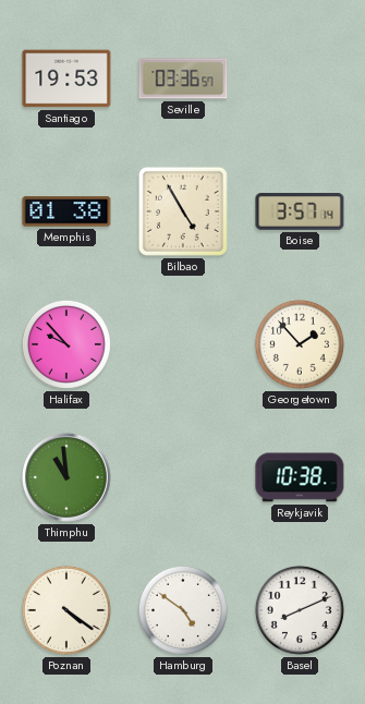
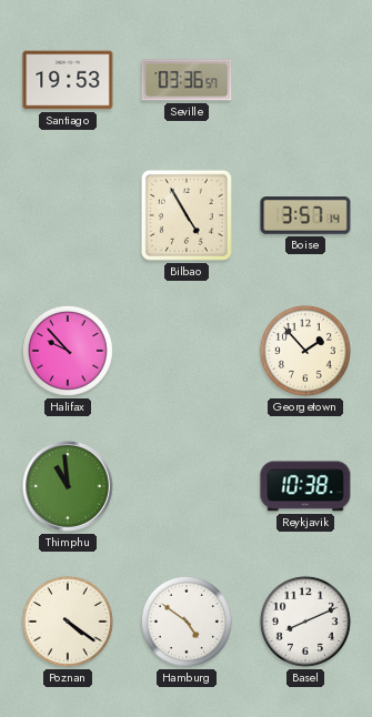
Memphis: 01:38 -> none
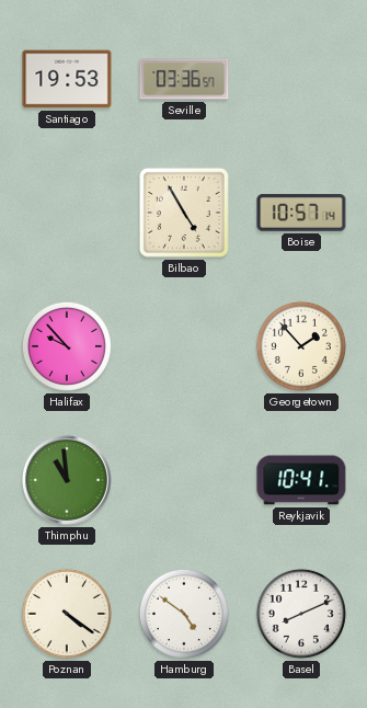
Boise: 3:57 -> 10:57
Reykjavik: 10:38 -> 10:41
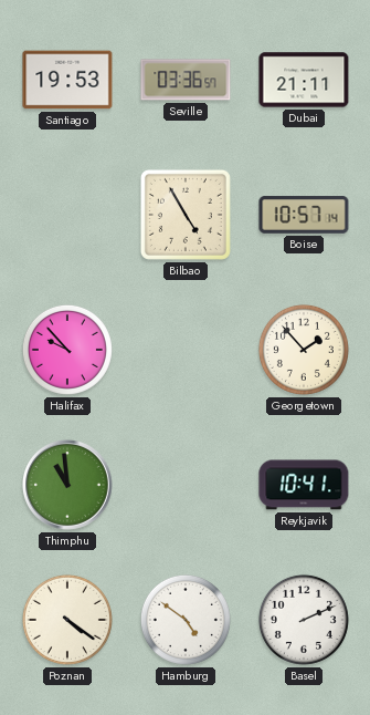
Dubai: none -> 21:11
Basel: 8:11 -> 2:11
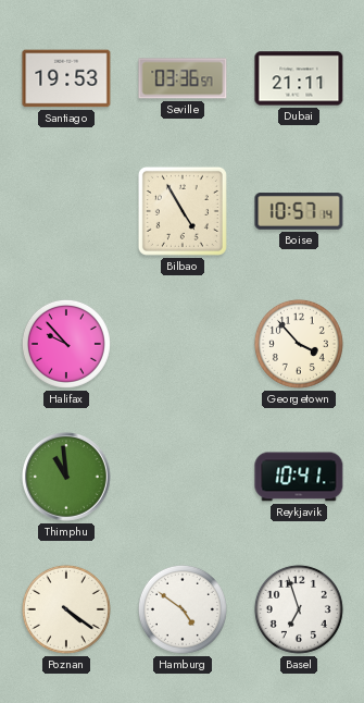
Georgetown: 1:53 -> 3:53
Basel: 2:11 -> 6:57
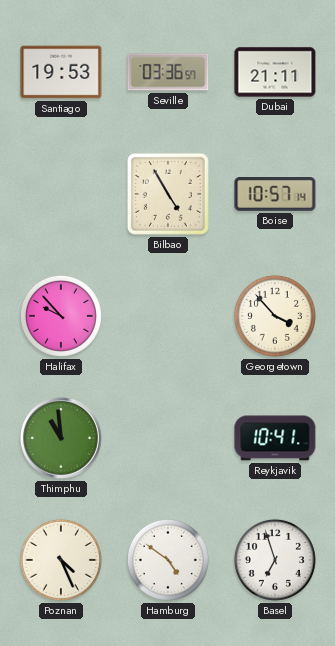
Poznan: 4:21 -> 4:26
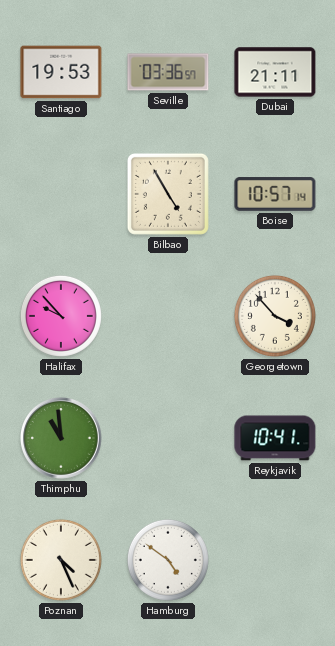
Basel: 6:57 -> none
